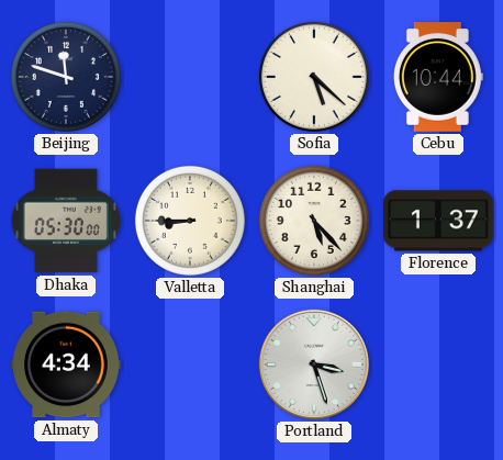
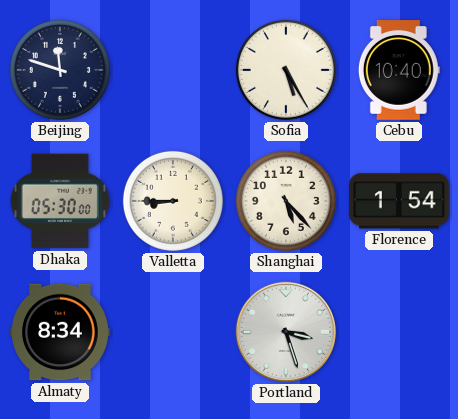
Sofia: 5:22 -> 5:25
Cebu: 10:44 -> 10:40
Florence: 1:37 -> 1:54
Almaty: 4:34 -> 8:34
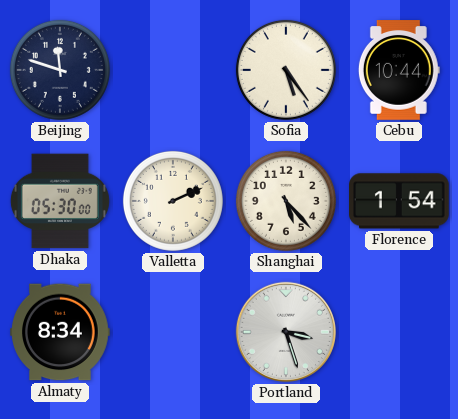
Sofia: 5:25 -> 5:24
Cebu: 10:40 -> 10:44
Valletta: 8:45 -> 2:11
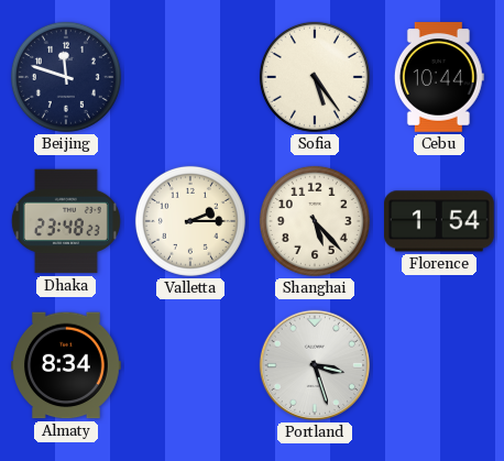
Dhaka: 05:30 -> 23:48
Valletta: 2:11 -> 2:15
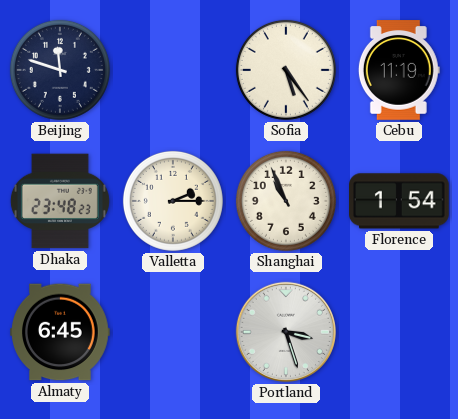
Cebu: 10:44 -> 11:19
Shanghai: 5:23 -> 10:56
Almaty: 8:34 -> 6:45
